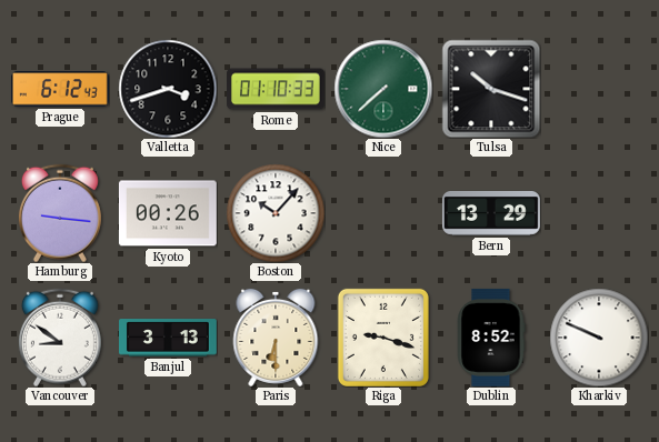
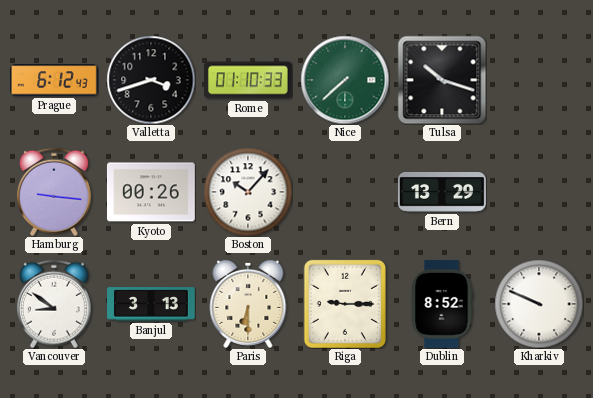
Riga: 9:18 -> 9:15
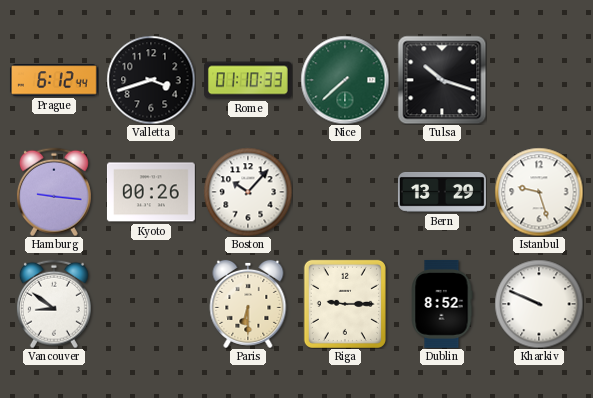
Prague: 6:12:43 -> 6:12:44
Istanbul: none -> 9:27
Banjul: 3:13 -> none
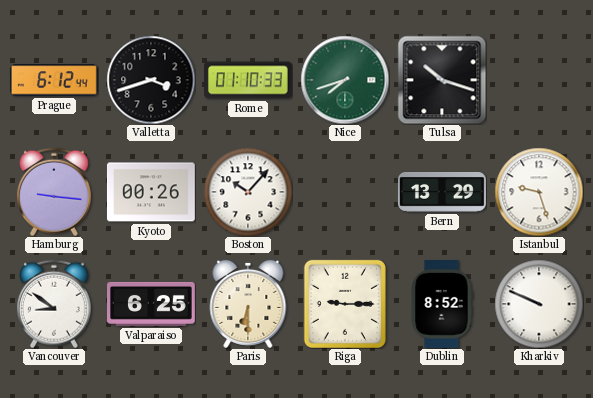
Nice: 7:38 -> 7:42
Valparaiso: none -> 6:25
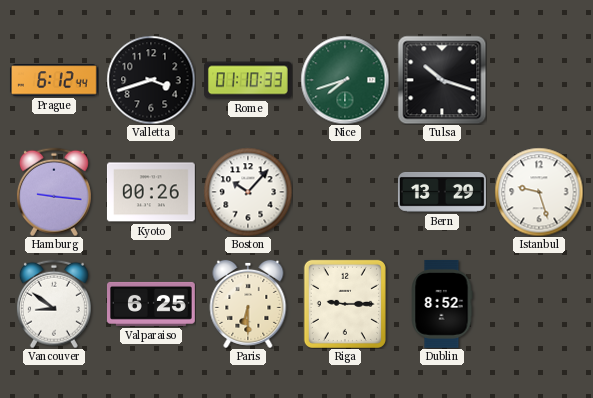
Kharkiv: 9:49 -> none
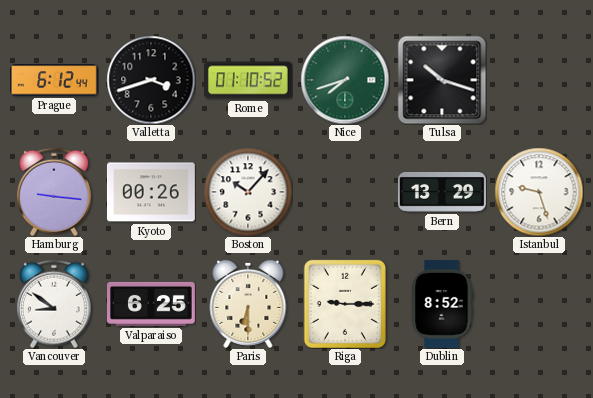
Rome: 01:10:33 -> 01:10:52
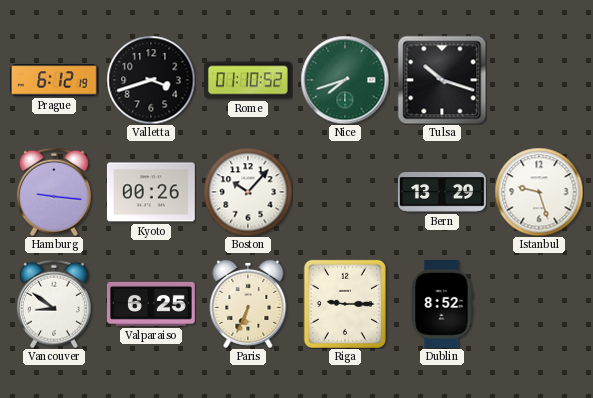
Prague: 6:12:44 -> 6:12:19
Paris: 6:30 -> 6:34
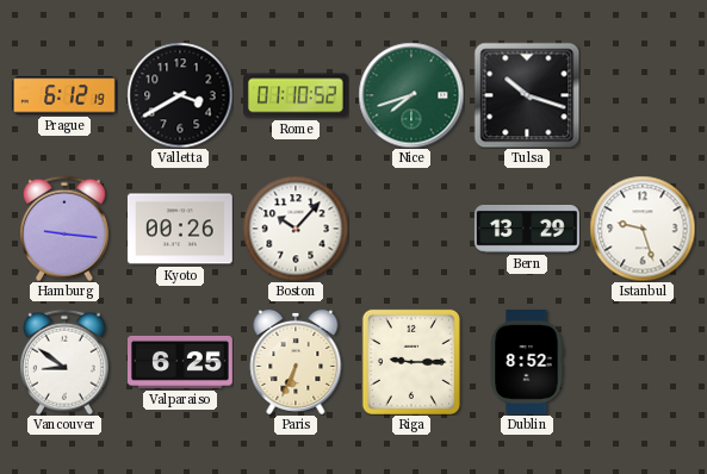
Valletta: 3:42 -> 3:40
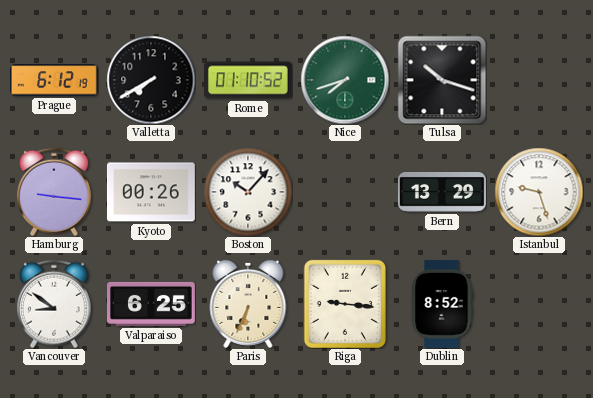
Valletta: 3:40 -> 7:40
Riga: 9:15 -> 9:16
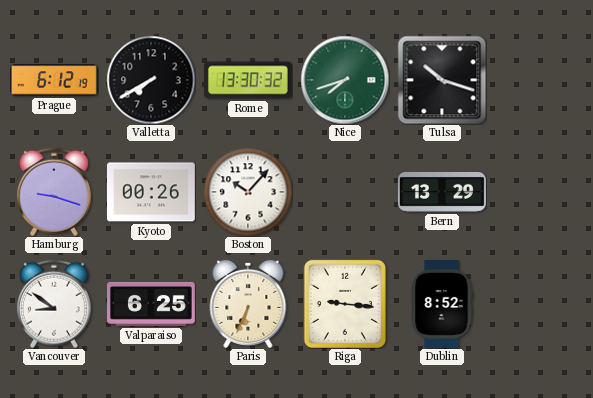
Rome: 01:10 -> 13:30
Hamburg: 9:16 -> 9:18
Istanbul: 9:27 -> none
